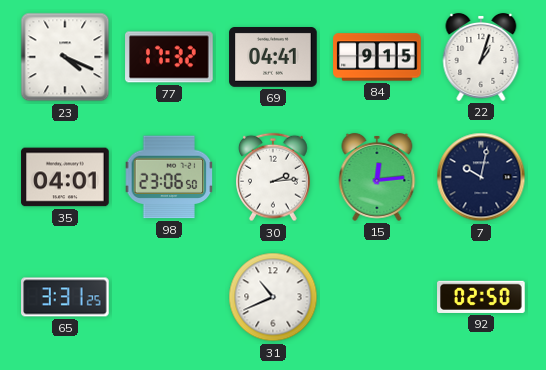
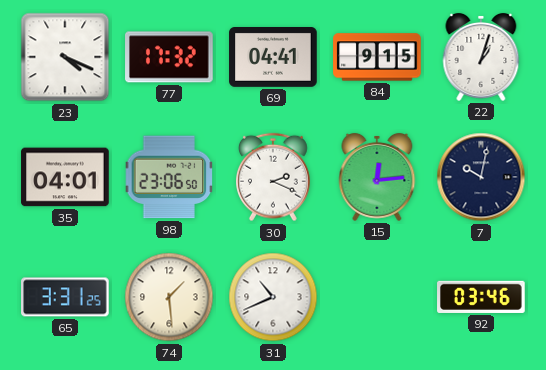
30: 2:14 -> 2:19
74: none -> 1:29
92: 02:50 -> 03:46
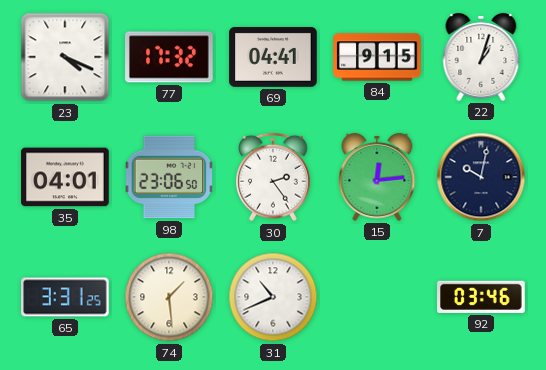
30: 2:19 -> 2:24
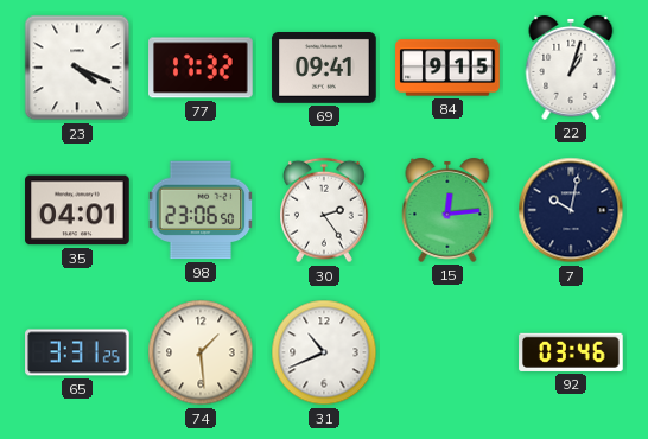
69: 04:41 -> 09:41
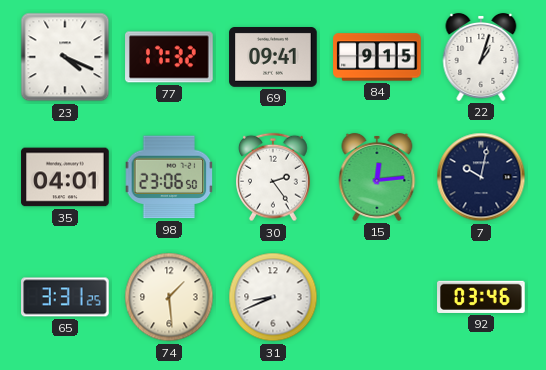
31: 10:41 -> 8:41
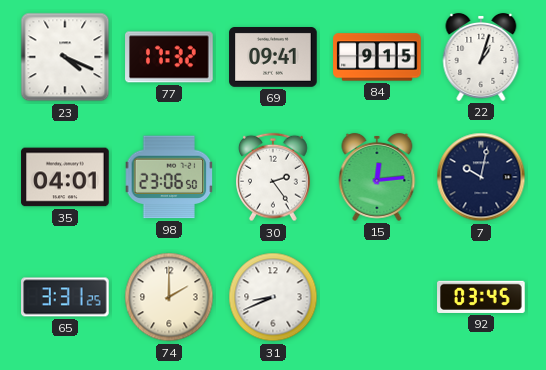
74: 1:29 -> 2:00
92: 03:46 -> 03:45
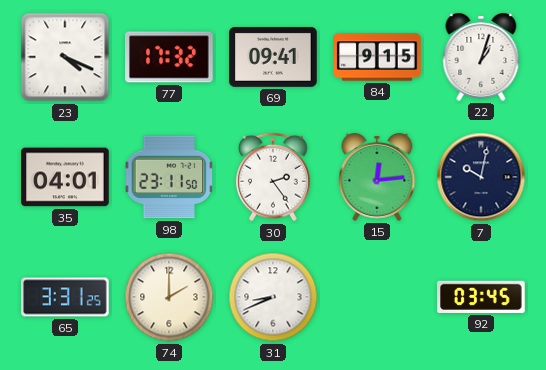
98: 23:06 -> 23:11
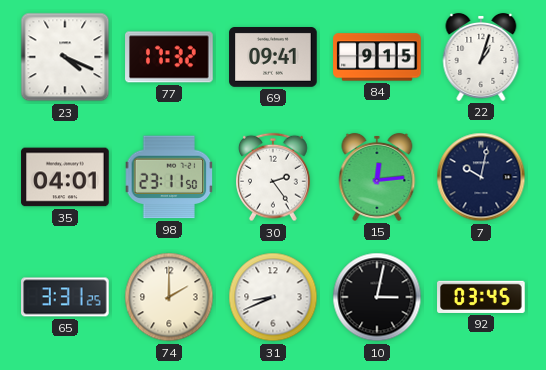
10: none -> 3:02
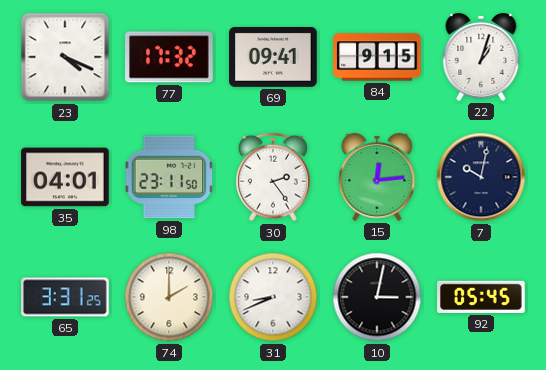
92: 03:45 -> 05:45
